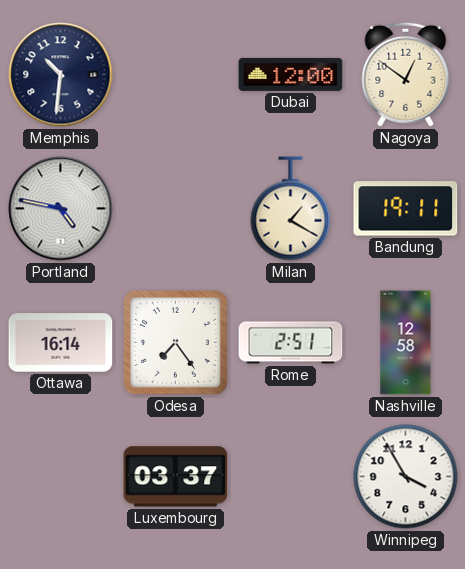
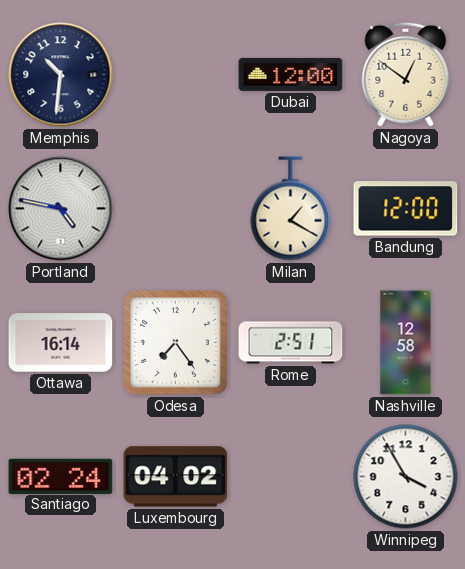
Bandung: 19:11 -> 12:00
Santiago: none -> 02:24
Luxembourg: 03:37 -> 04:02
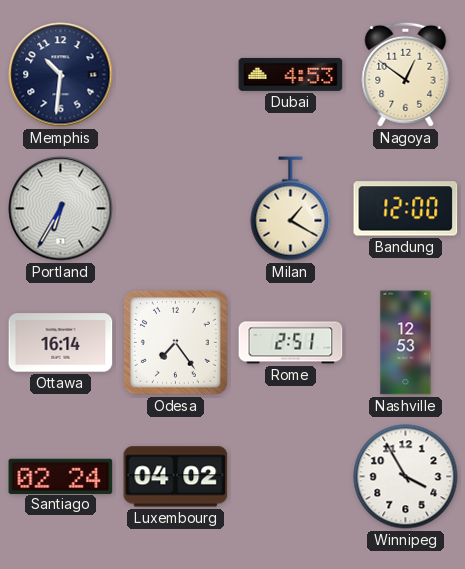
Dubai: 12:00 -> 4:53
Portland: 4:47 -> 6:35
Nashville: 12:58 -> 12:53
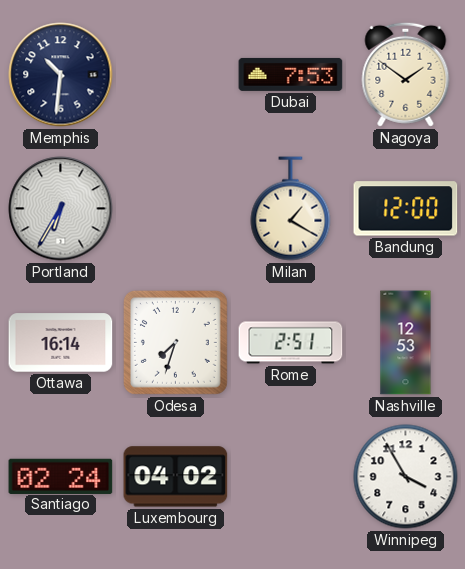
Dubai: 4:53 -> 7:53
Nagoya: 12:51 -> 1:51
Odesa: 7:24 -> 7:33
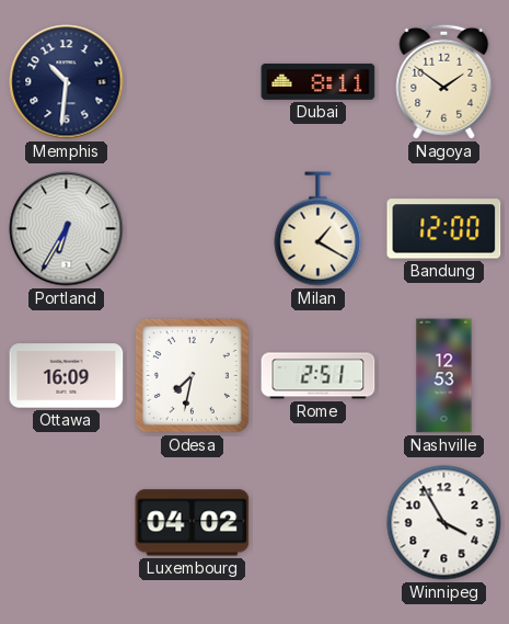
Dubai: 7:53 -> 8:11
Ottawa: 16:14 -> 16:09
Odesa: 7:33 -> 7:32
Santiago: 02:24 -> none
